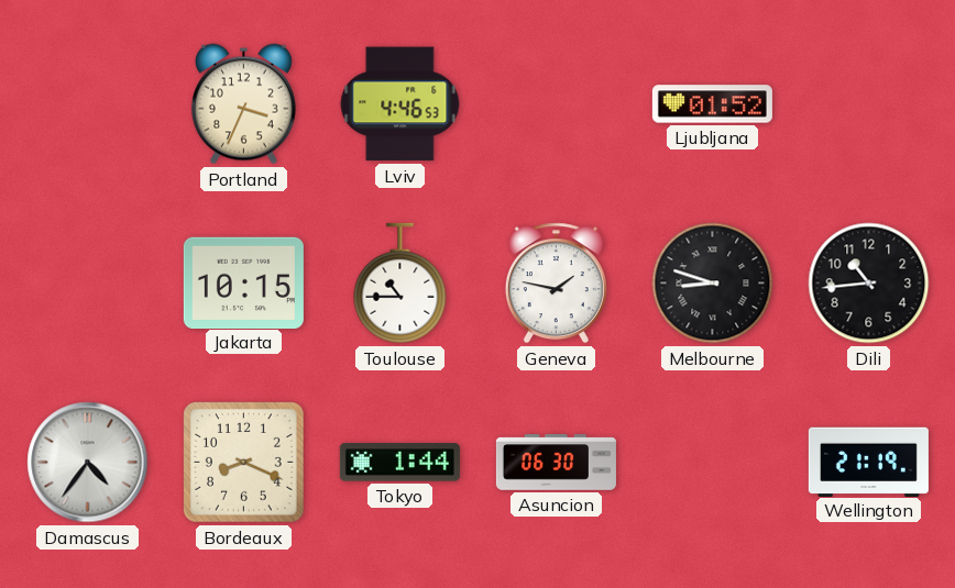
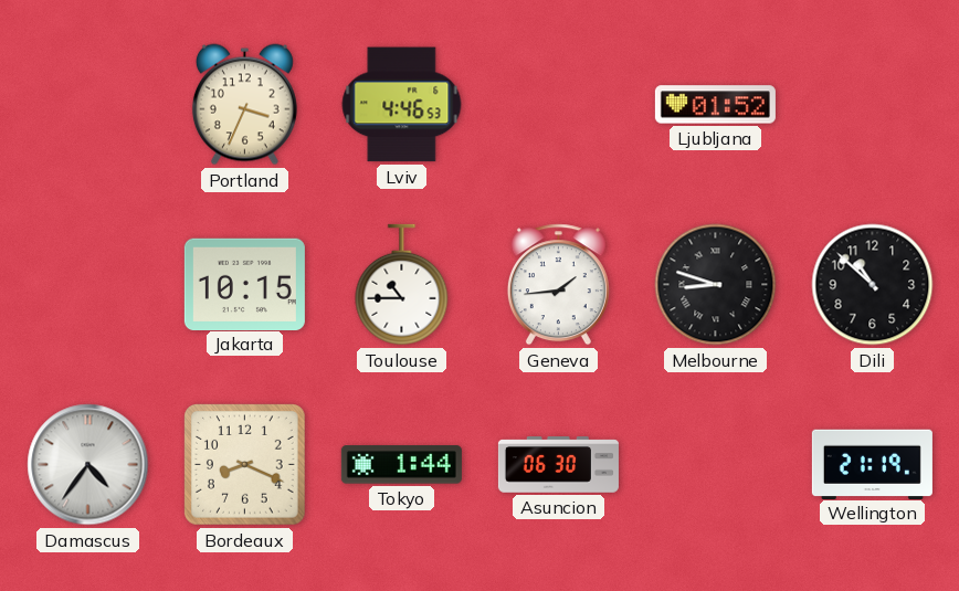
Geneva: 1:47 -> 1:44
Dili: 10:44 -> 10:52
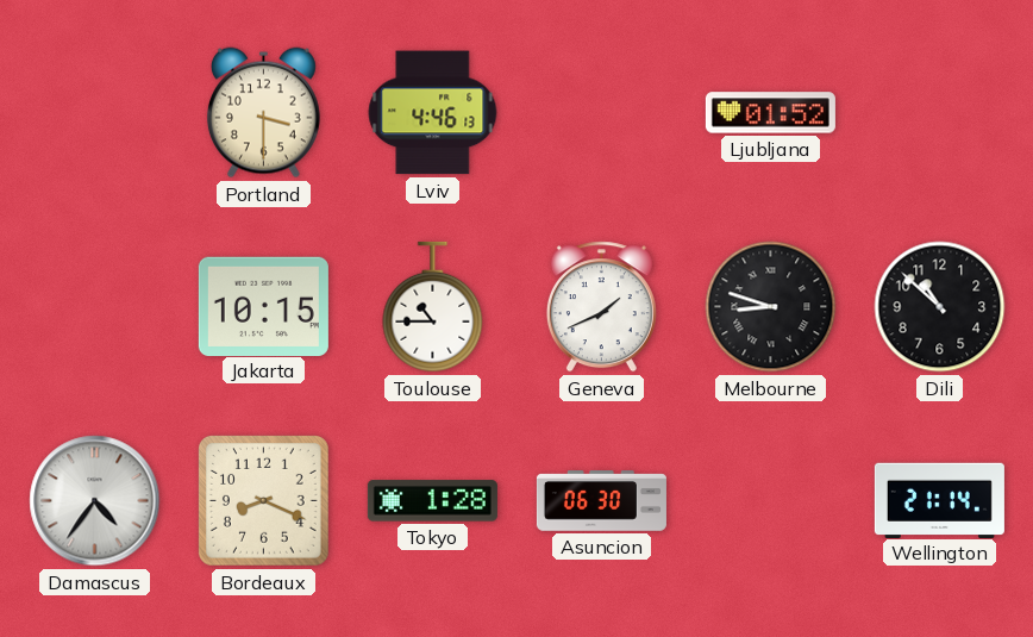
Portland: 3:34 -> 3:30
Lviv: 4:46:53 -> 4:46:13
Geneva: 1:44 -> 1:41
Tokyo: 1:44 -> 1:28
Wellington: 21:19 -> 21:14
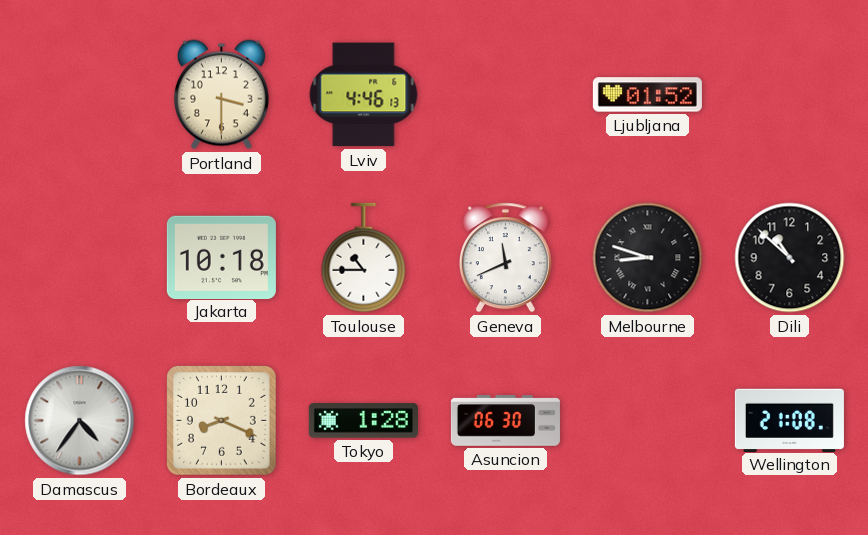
Jakarta: 10:15 -> 10:18
Geneva: 1:41 -> 11:41
Wellington: 21:14 -> 21:08
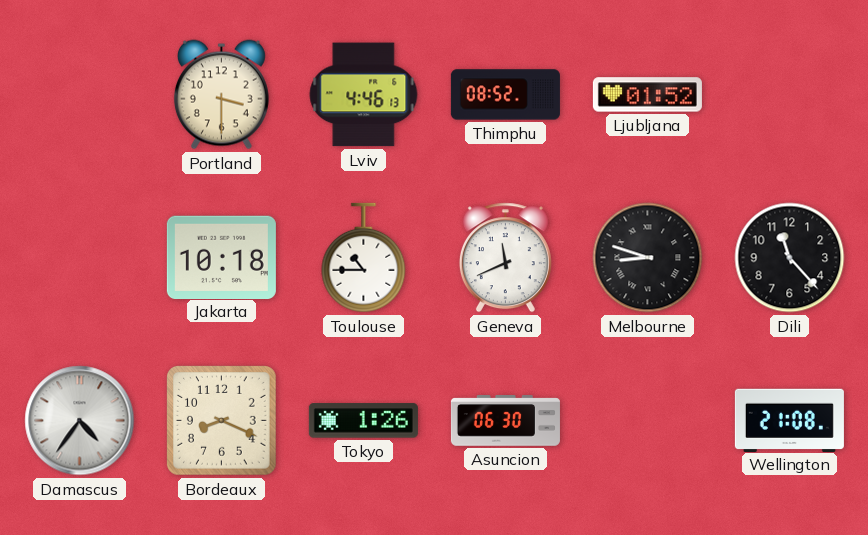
Thimphu: none -> 08:52
Dili: 10:52 -> 11:23
Tokyo: 1:28 -> 1:26
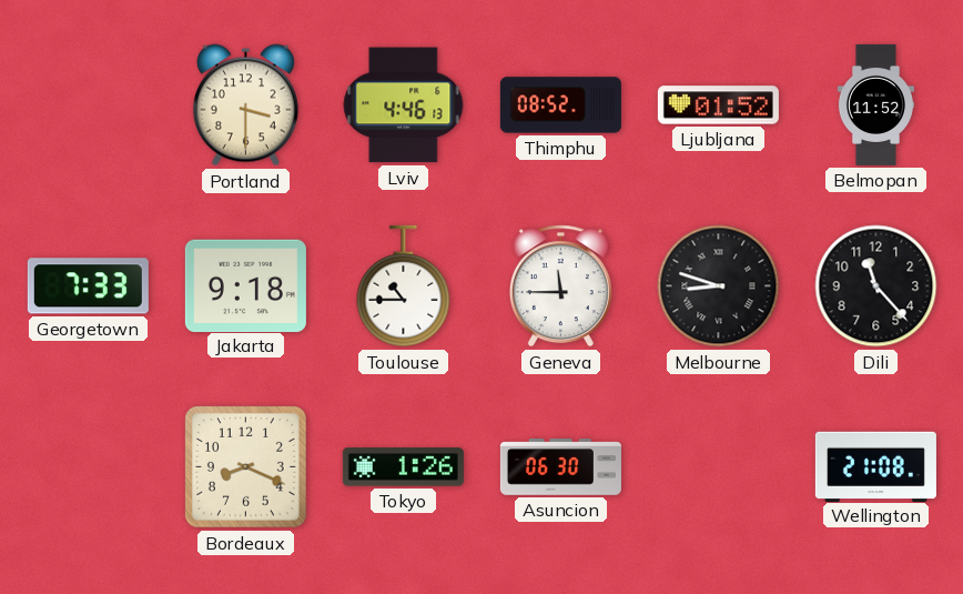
Belmopan: none -> 11:52
Georgetown: none -> 7:33
Jakarta: 10:18 -> 9:18
Geneva: 11:41 -> 11:45
Damascus: 4:36 -> none
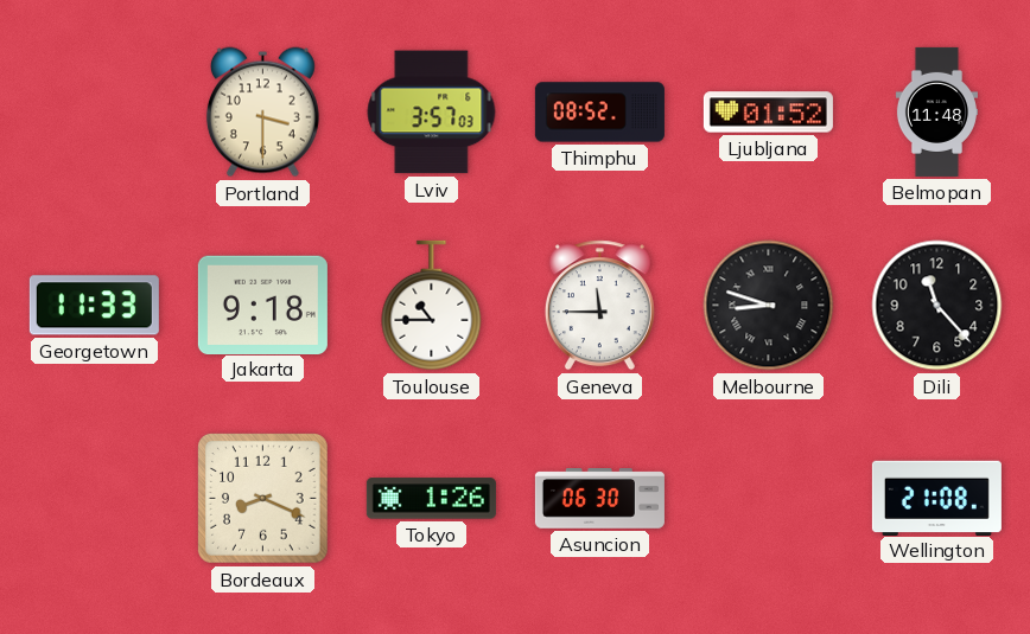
Lviv: 4:46 -> 3:57
Belmopan: 11:52 -> 11:48
Georgetown: 7:33 -> 11:33
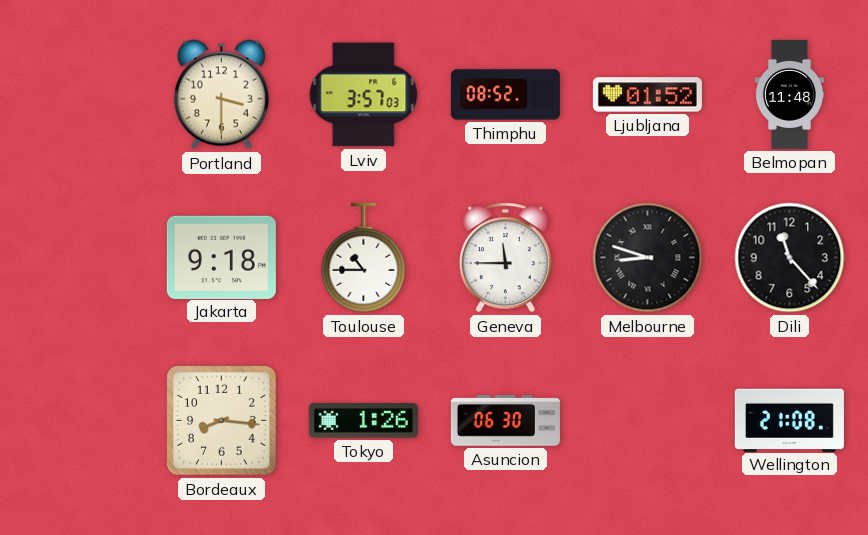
Georgetown: 11:33 -> none
Bordeaux: 8:19 -> 8:16
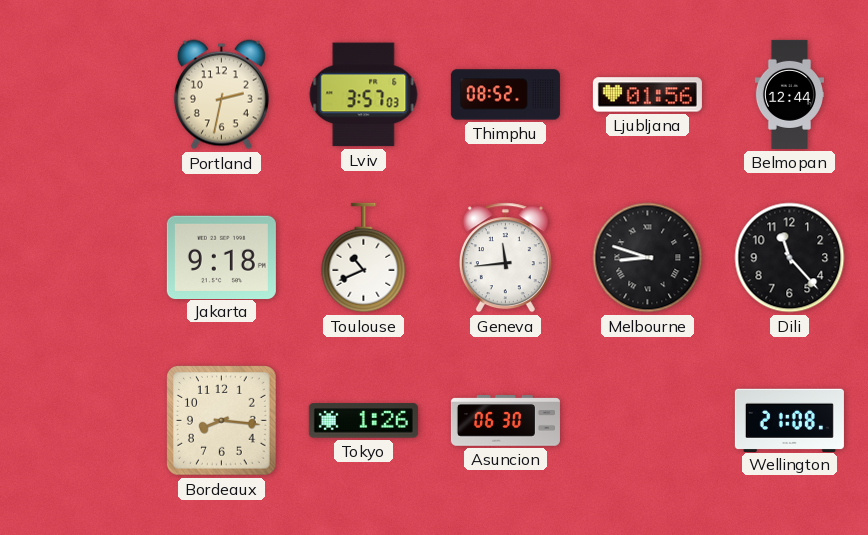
Portland: 3:30 -> 2:32
Ljubljana: 01:52 -> 01:56
Belmopan: 11:48 -> 12:44
Toulouse: 10:45 -> 10:41
Geneva: 11:45 -> 11:44
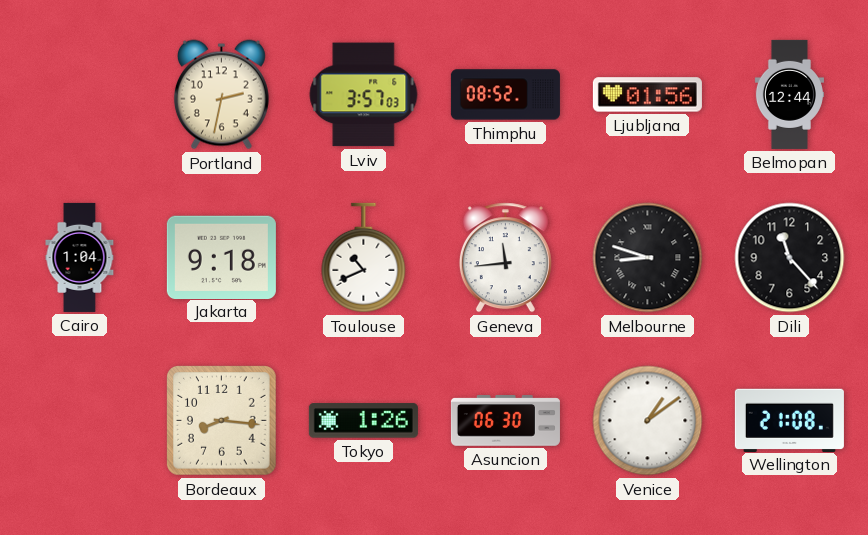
Cairo: none -> 1:04
Venice: none -> 1:09
